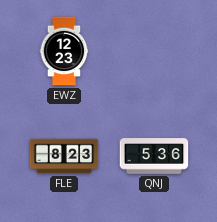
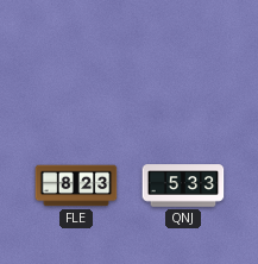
EWZ: 12:23 -> none
QNJ: 5:36 -> 5:33
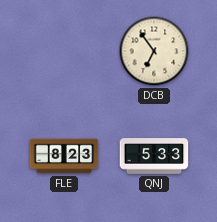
DCB: none -> 6:54
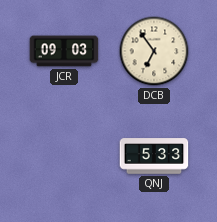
JCR: none -> 09:03
FLE: 8:23 -> none
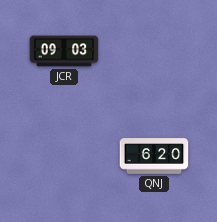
DCB: 6:54 -> none
QNJ: 5:33 -> 6:20
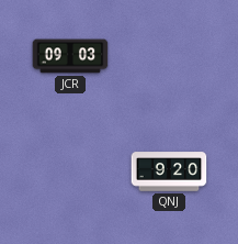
QNJ: 6:20 -> 9:20
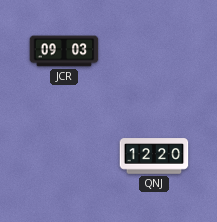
QNJ: 9:20 -> 12:20
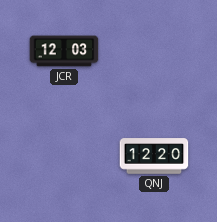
JCR: 09:03 -> 12:03
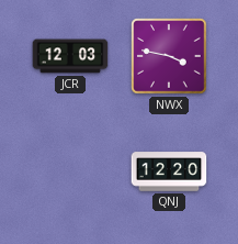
NWX: none -> 3:47
